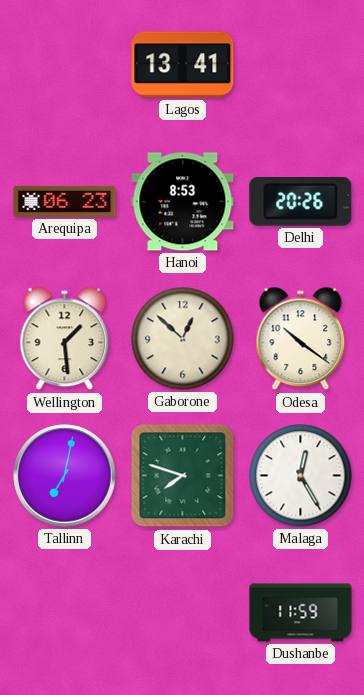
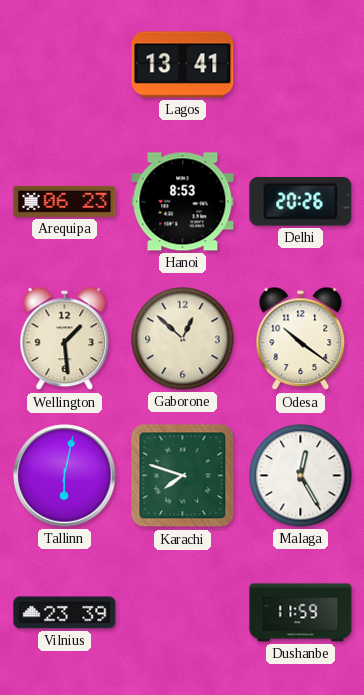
Tallinn: 7:02 -> 6:02
Vilnius: none -> 23:39
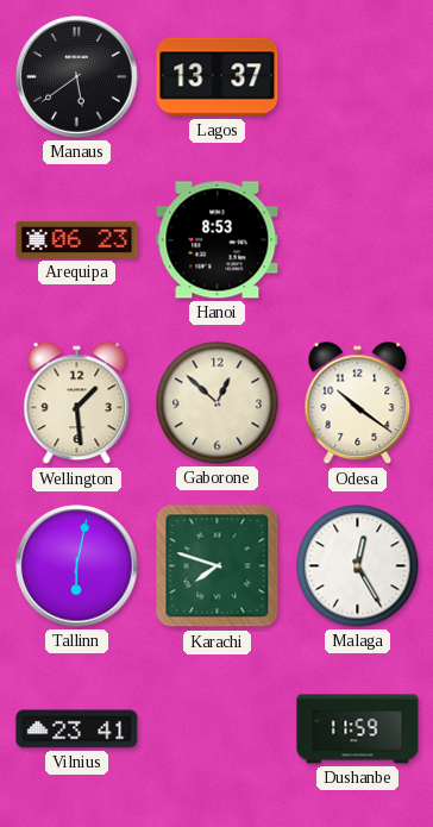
Manaus: none -> 5:39
Lagos: 13:41 -> 13:37
Delhi: 20:26 -> none
Vilnius: 23:39 -> 23:41
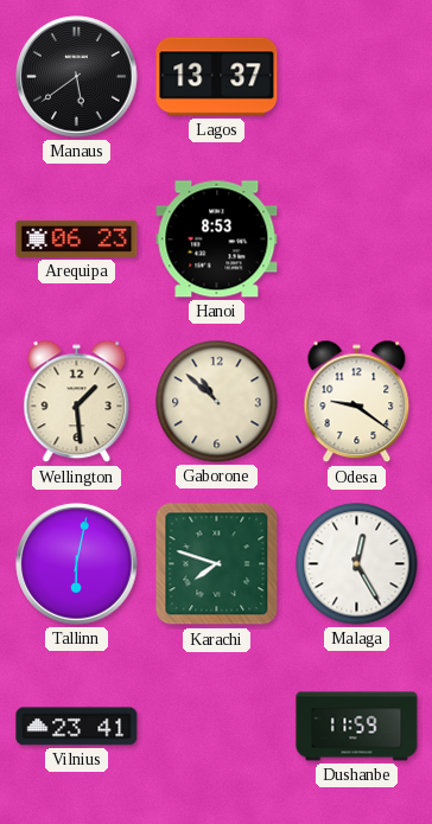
Gaborone: 12:52 -> 10:52
Odesa: 10:21 -> 9:21
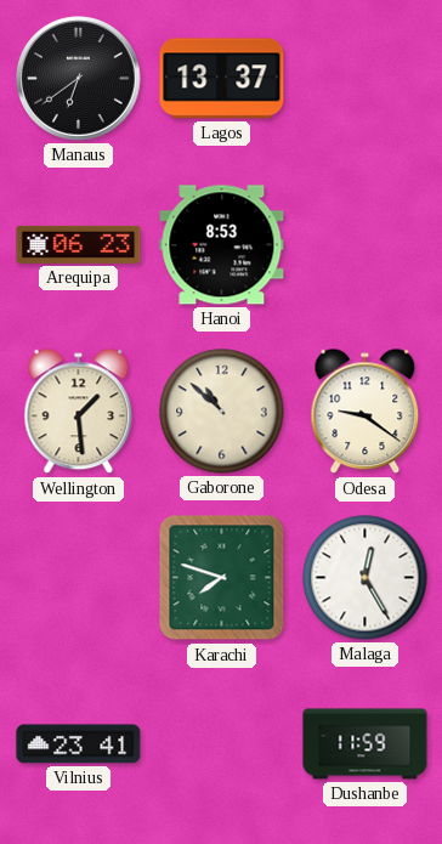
Manaus: 5:39 -> 6:39
Tallinn: 6:02 -> none
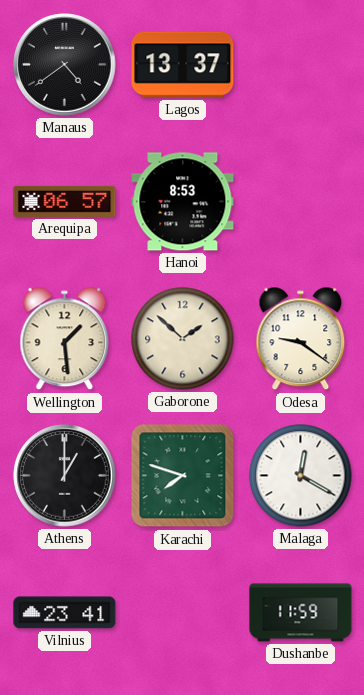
Manaus: 6:39 -> 4:39
Arequipa: 06:23 -> 06:57
Gaborone: 10:52 -> 1:52
Athens: none -> 1:00
Malaga: 12:25 -> 12:20
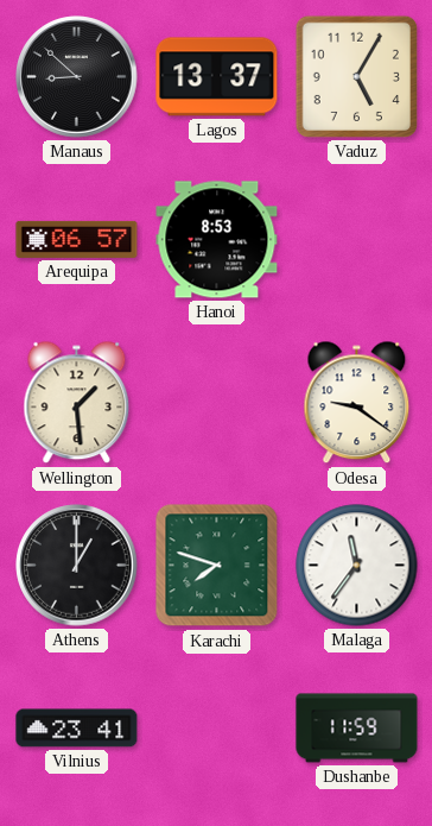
Manaus: 4:39 -> 8:52
Vaduz: none -> 5:05
Gaborone: 1:52 -> none
Malaga: 12:20 -> 11:36
